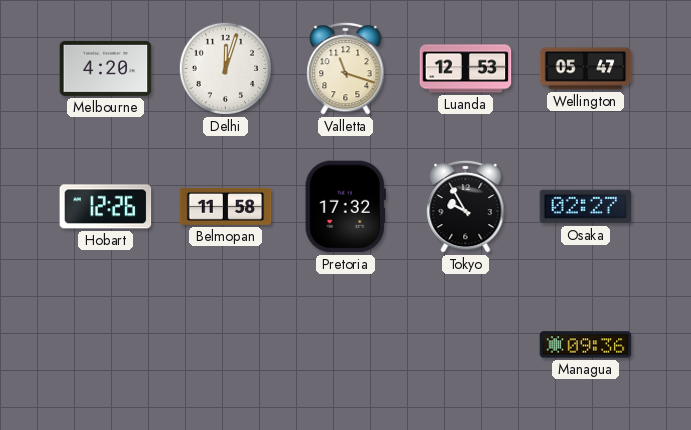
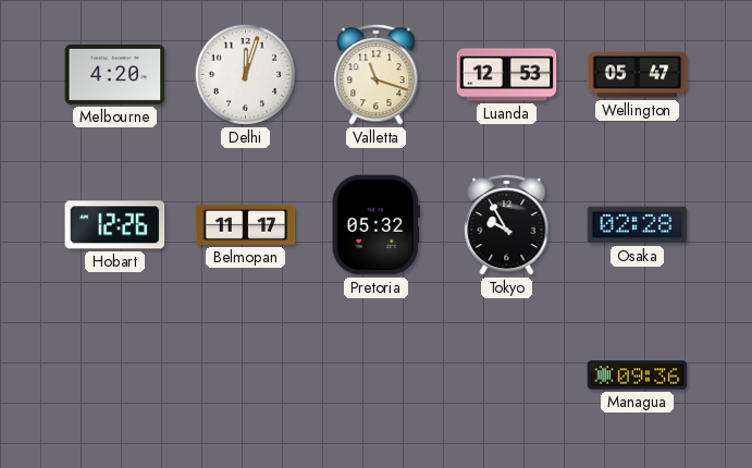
Belmopan: 11:58 -> 11:17
Pretoria: 17:32 -> 05:32
Osaka: 02:27 -> 02:28
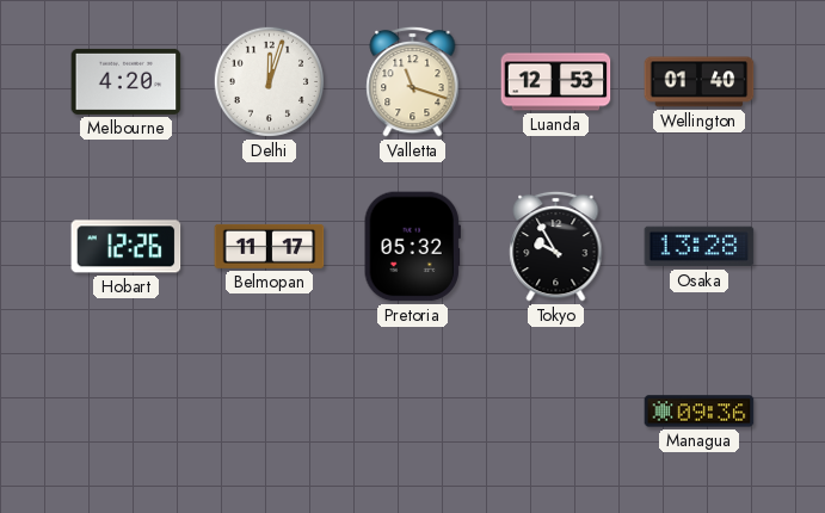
Wellington: 05:47 -> 01:40
Osaka: 02:28 -> 13:28
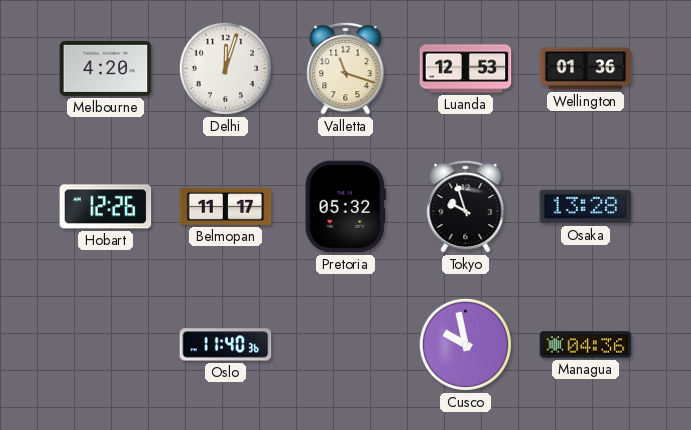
Wellington: 01:40 -> 01:36
Tokyo: 9:55 -> 9:57
Oslo: none -> 11:40
Cusco: none -> 9:58
Managua: 09:36 -> 04:36
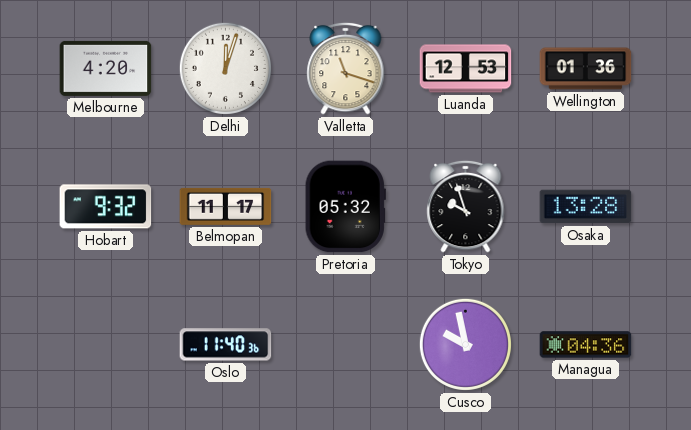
Hobart: 12:26 -> 9:32
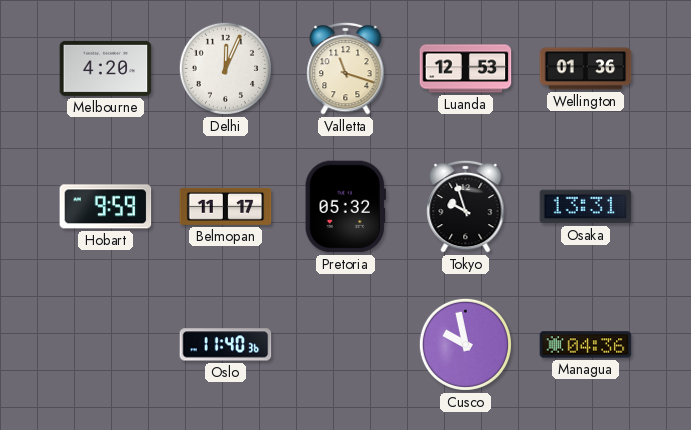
Delhi: 12:03 -> 12:04
Hobart: 9:32 -> 9:59
Osaka: 13:28 -> 13:31
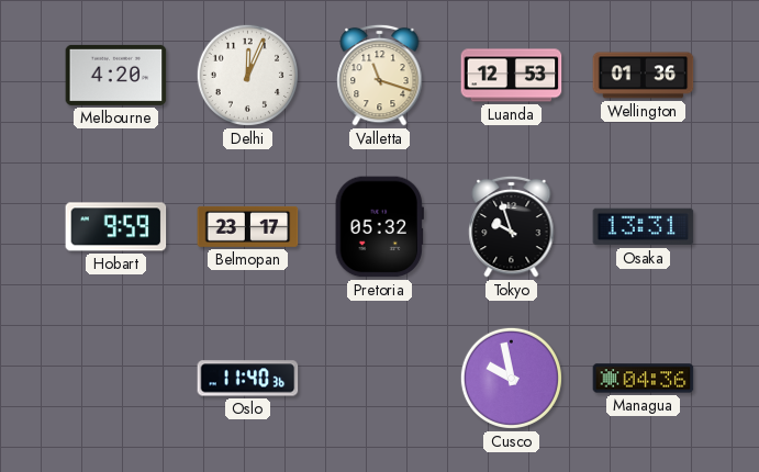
Belmopan: 11:17 -> 23:17
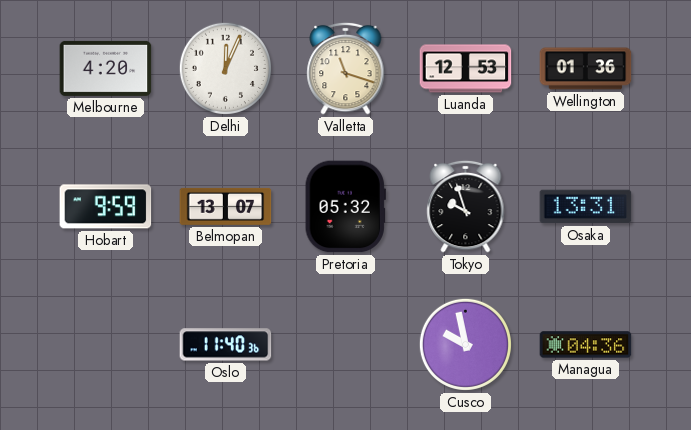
Belmopan: 23:17 -> 13:07
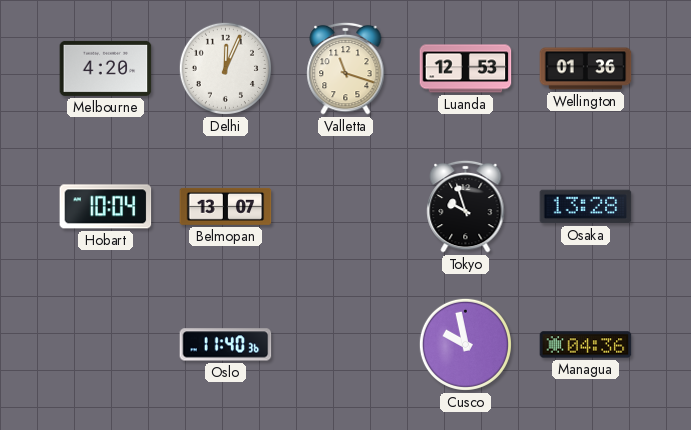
Hobart: 9:59 -> 10:04
Pretoria: 05:32 -> none
Osaka: 13:31 -> 13:28
